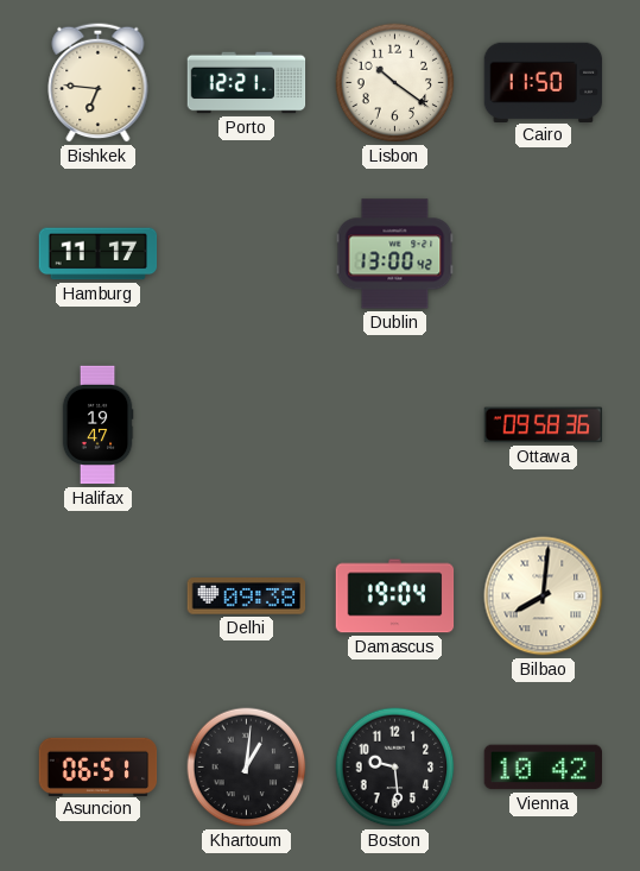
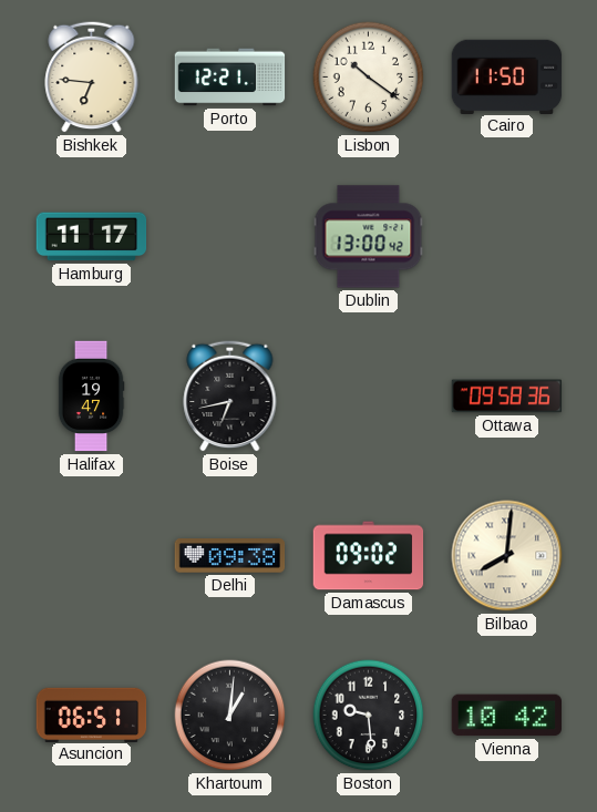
Boise: none -> 6:43
Damascus: 19:04 -> 09:02
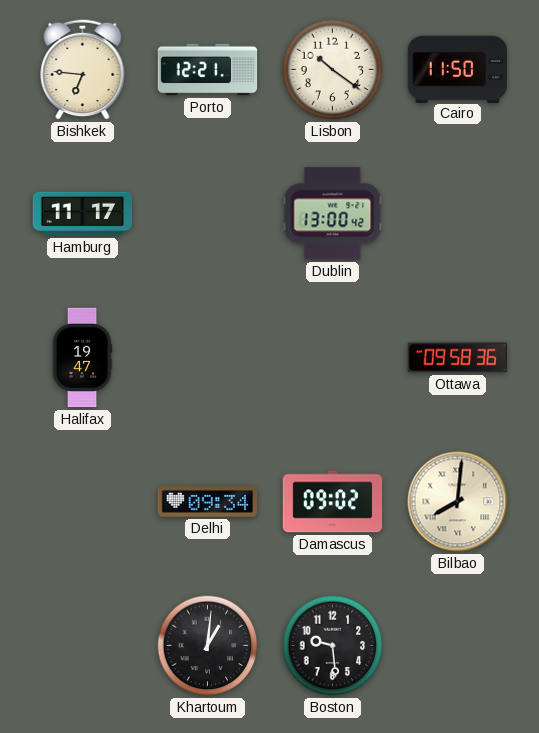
Boise: 6:43 -> none
Delhi: 09:38 -> 09:34
Asuncion: 06:51 -> none
Vienna: 10:42 -> none
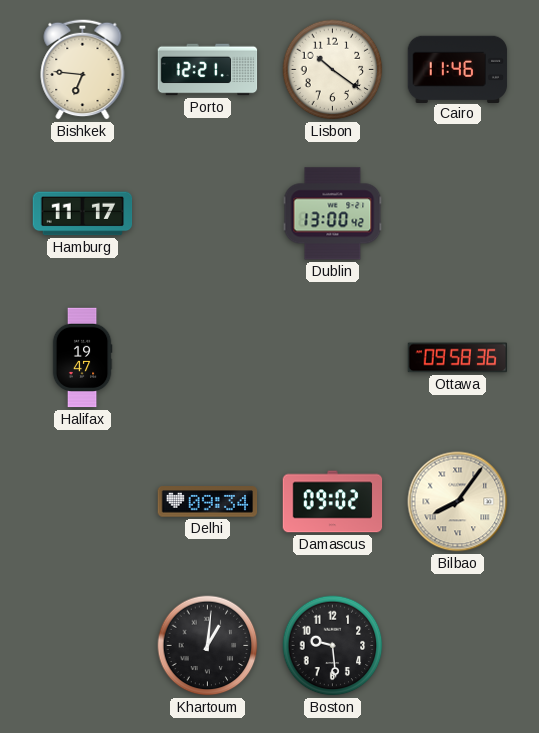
Cairo: 11:50 -> 11:46
Bilbao: 8:01 -> 8:06
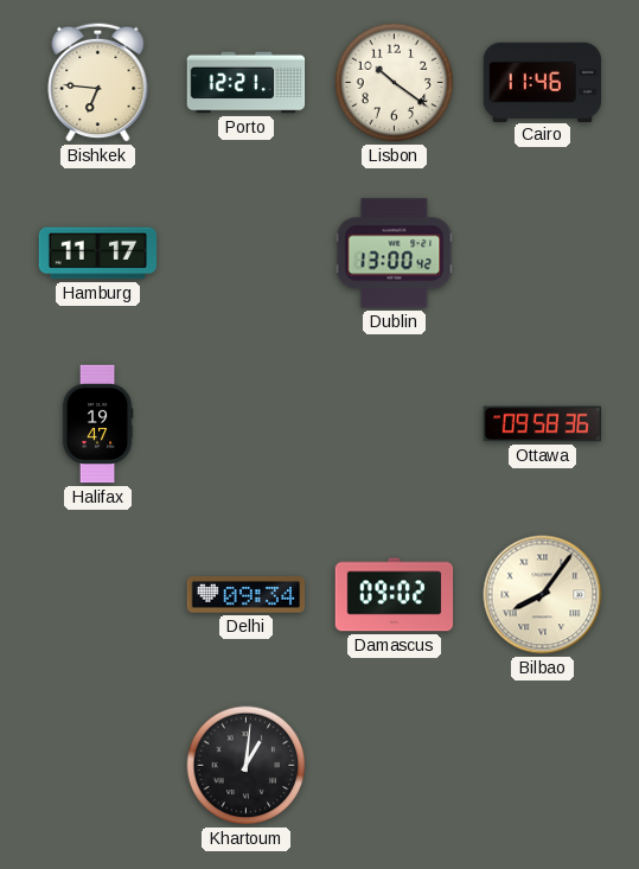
Boston: 9:29 -> none
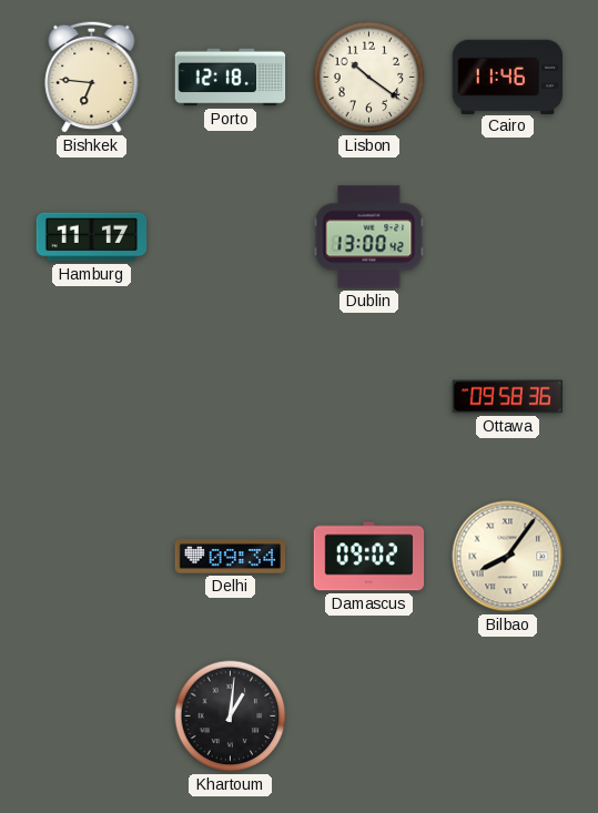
Porto: 12:21 -> 12:18
Halifax: 19:47 -> none
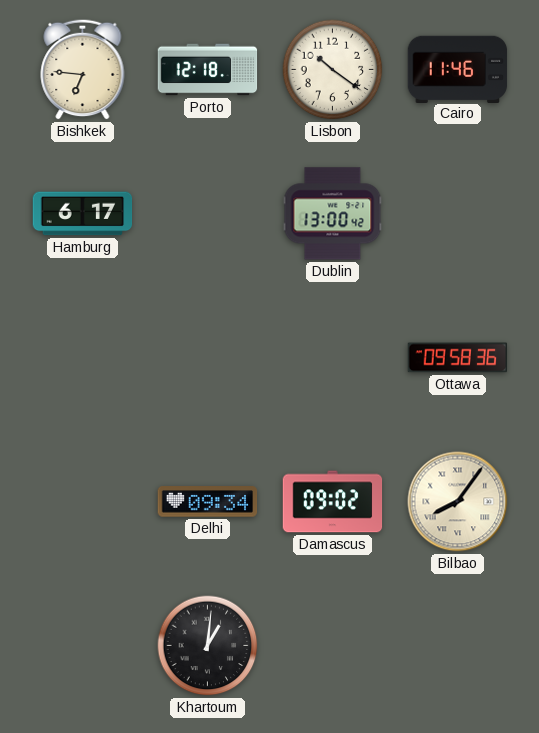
Hamburg: 11:17 -> 6:17
